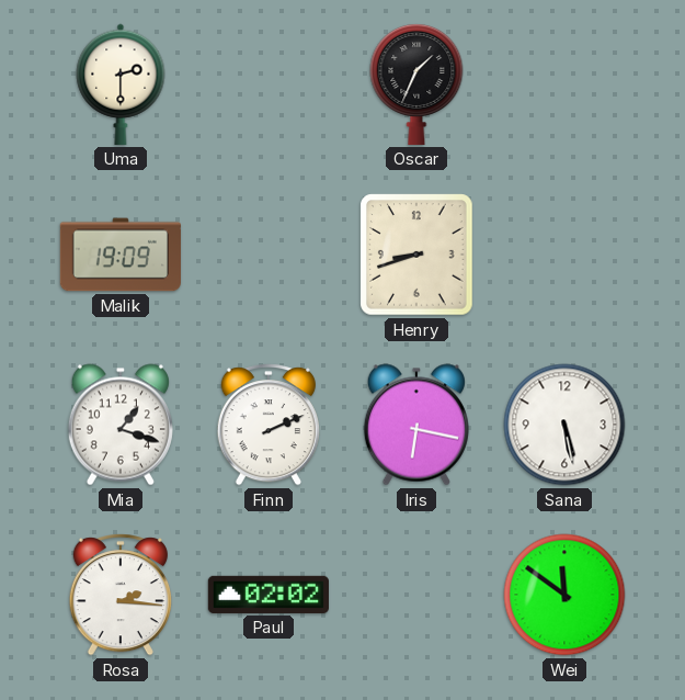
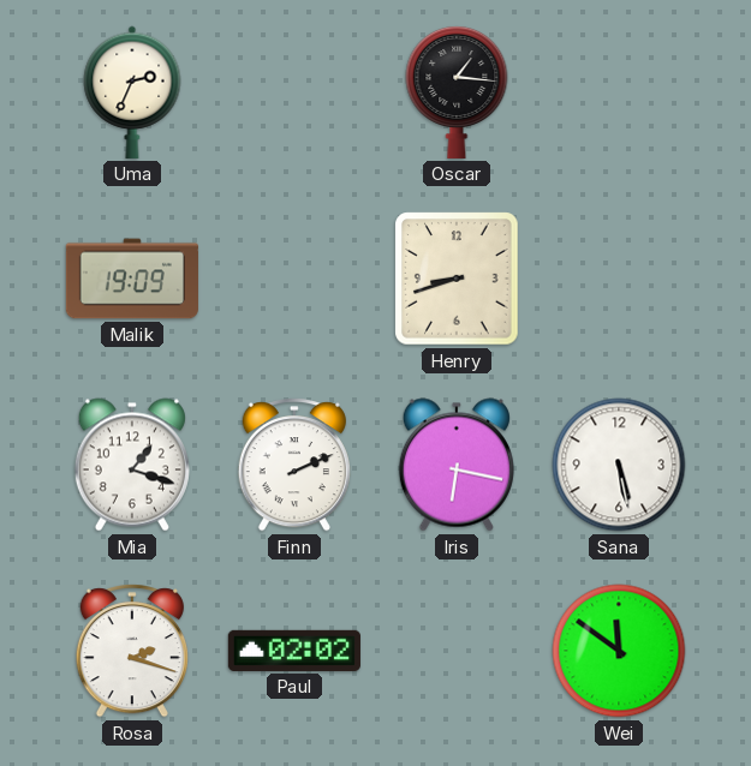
Uma: 2:30 -> 2:34
Oscar: 1:34 -> 1:16
Rosa: 2:16 -> 2:18
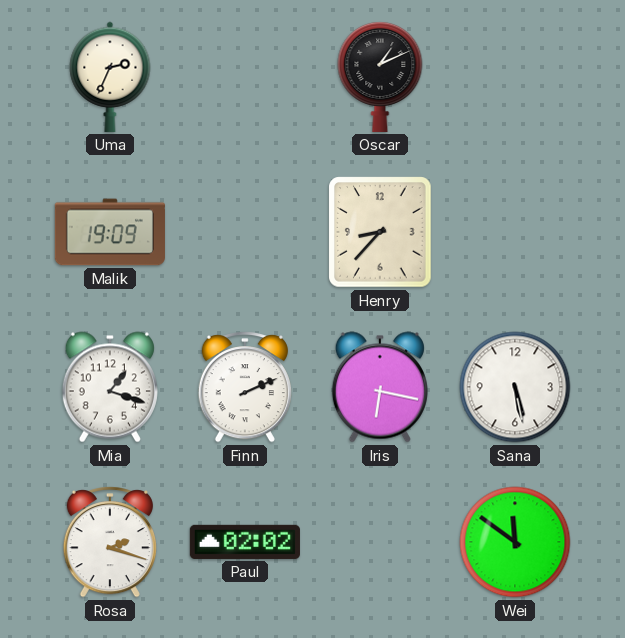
Oscar: 1:16 -> 1:11
Henry: 8:42 -> 8:37
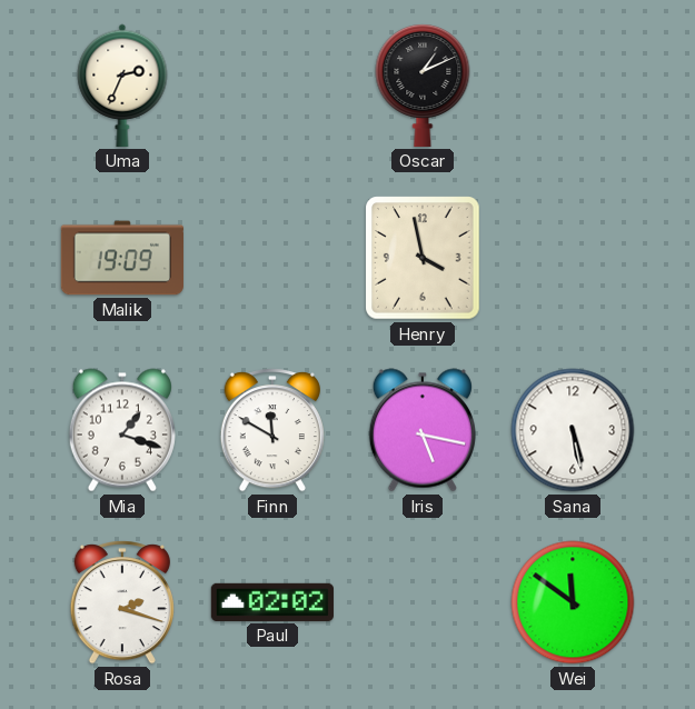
Henry: 8:37 -> 3:58
Finn: 2:11 -> 11:50
Iris: 6:17 -> 5:17
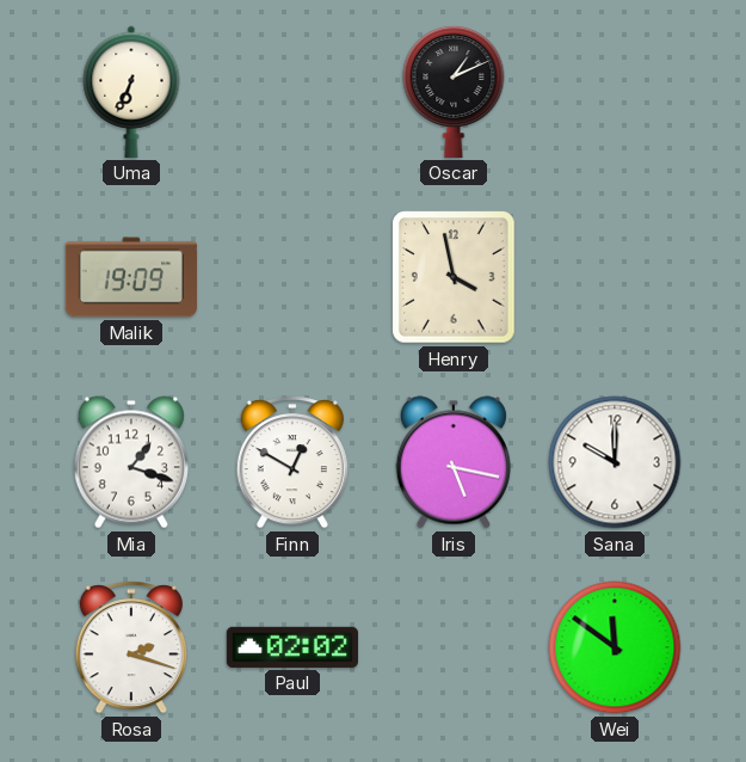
Uma: 2:34 -> 6:34
Finn: 11:50 -> 12:50
Sana: 5:28 -> 10:00
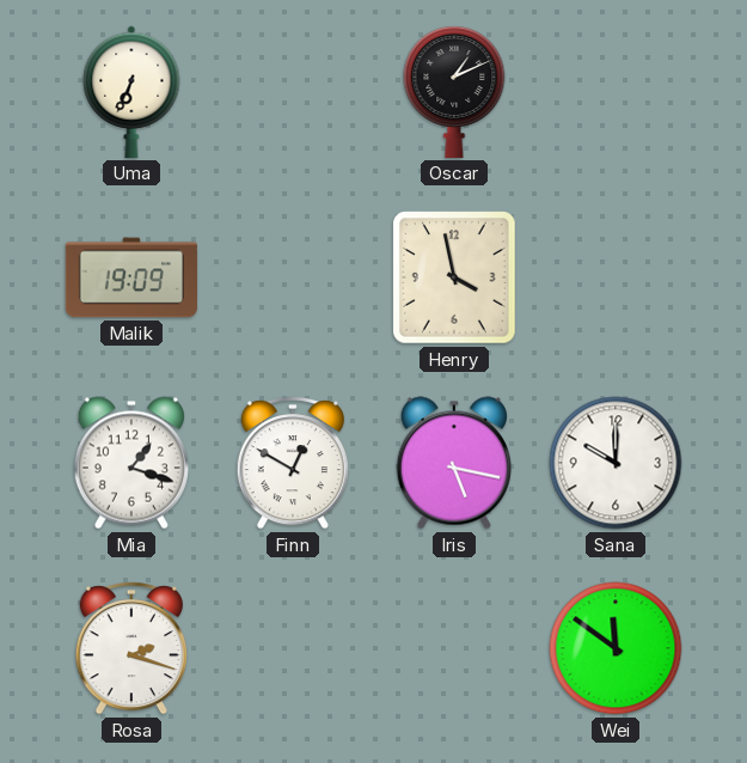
Paul: 02:02 -> none
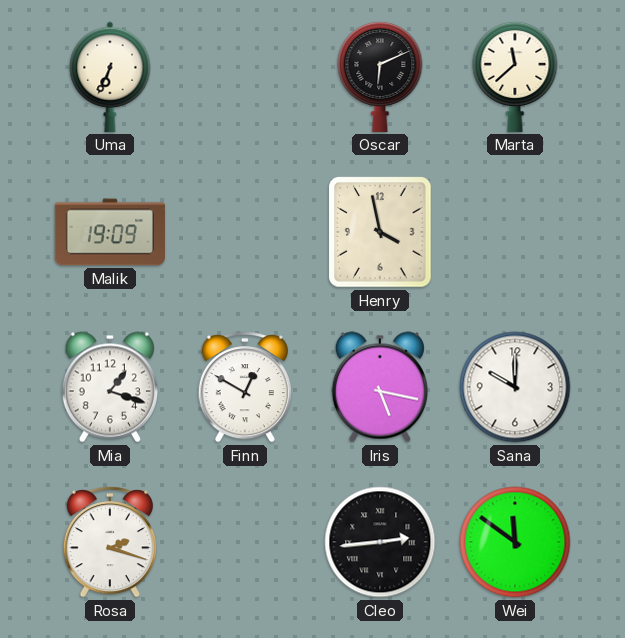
Oscar: 1:11 -> 6:11
Marta: none -> 11:38
Cleo: none -> 2:44
